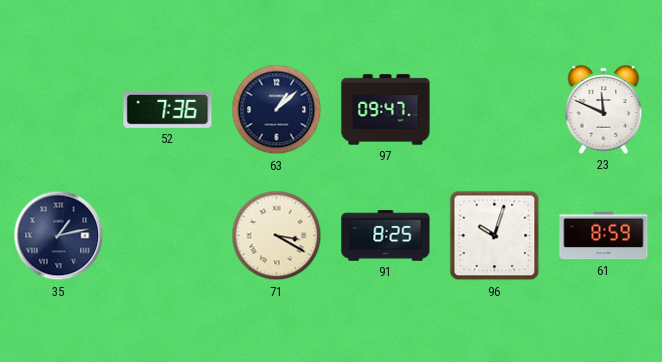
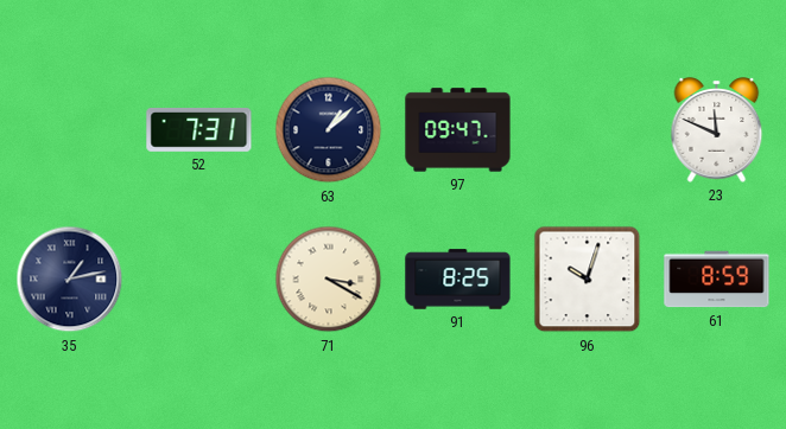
52: 7:36 -> 7:31
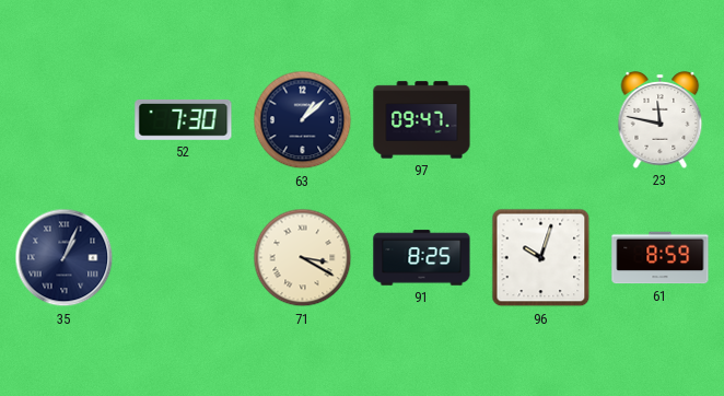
52: 7:31 -> 7:30
23: 11:49 -> 11:47
35: 1:13 -> 1:04
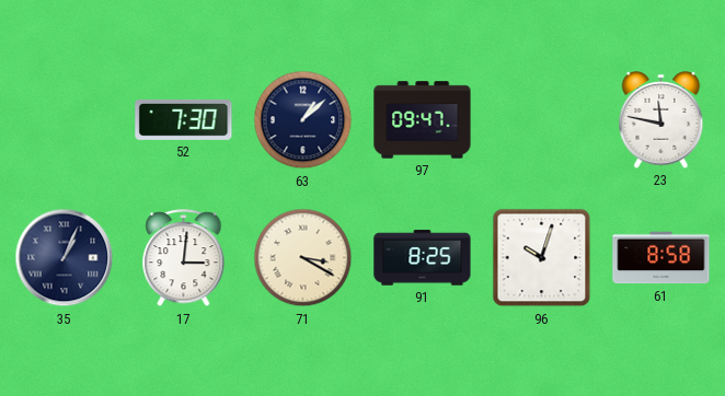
17: none -> 3:01
61: 8:59 -> 8:58
